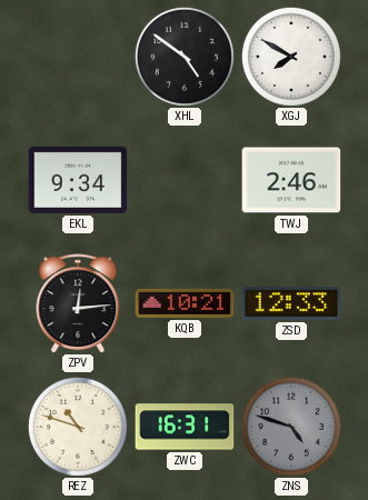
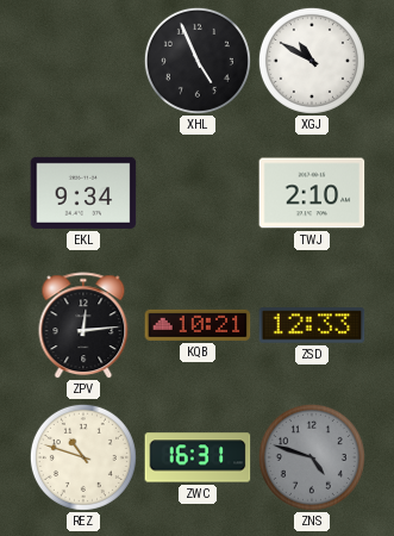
XHL: 4:51 -> 4:56
XGJ: 7:50 -> 10:50
TWJ: 2:46 -> 2:10
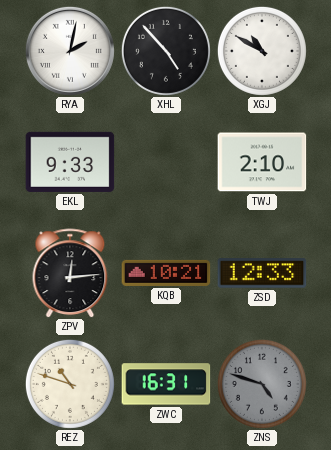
RYA: none -> 2:02
XHL: 4:56 -> 4:53
EKL: 9:34 -> 9:33
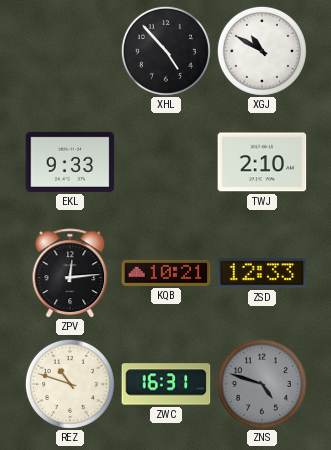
RYA: 2:02 -> none
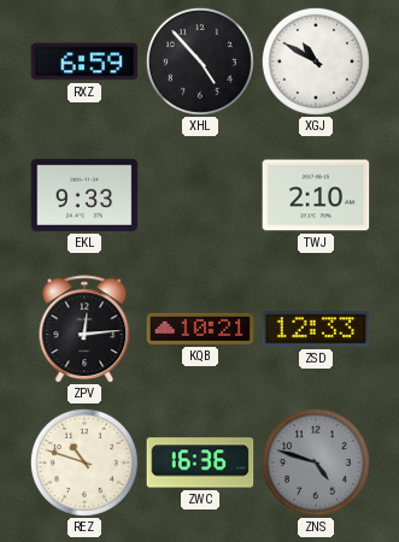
RXZ: none -> 6:59
ZWC: 16:31 -> 16:36
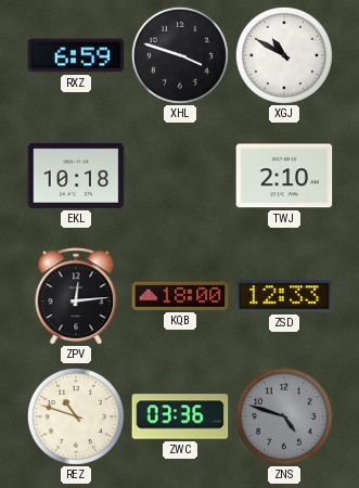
XHL: 4:53 -> 3:48
EKL: 9:33 -> 10:18
KQB: 10:21 -> 18:00
ZWC: 16:36 -> 03:36
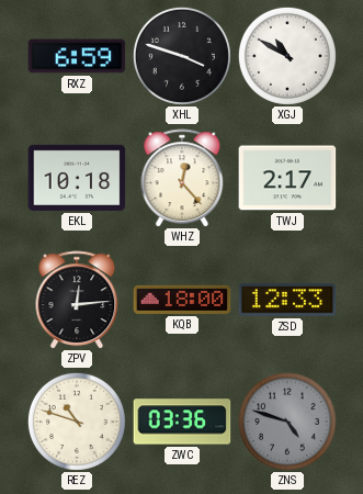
WHZ: none -> 12:23
TWJ: 2:10 -> 2:17
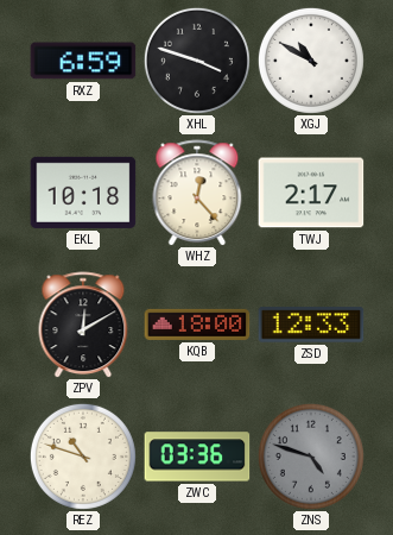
ZPV: 12:14 -> 12:10
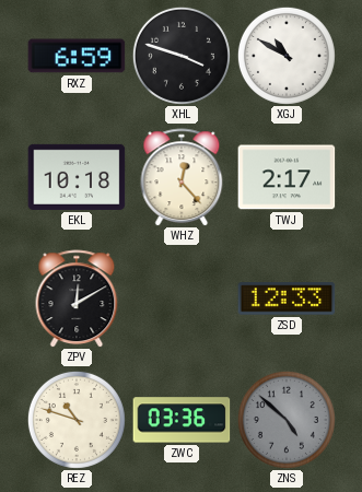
KQB: 18:00 -> none
ZNS: 4:48 -> 4:52
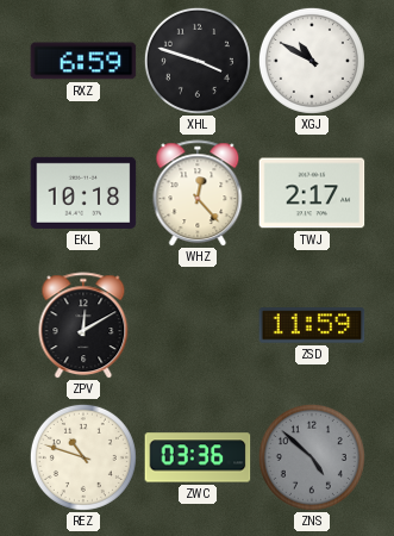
ZSD: 12:33 -> 11:59
